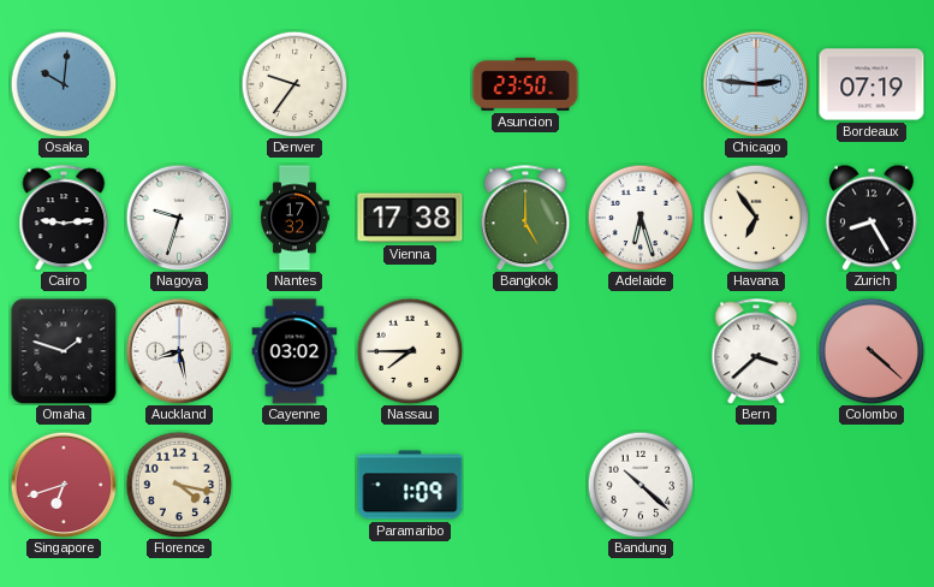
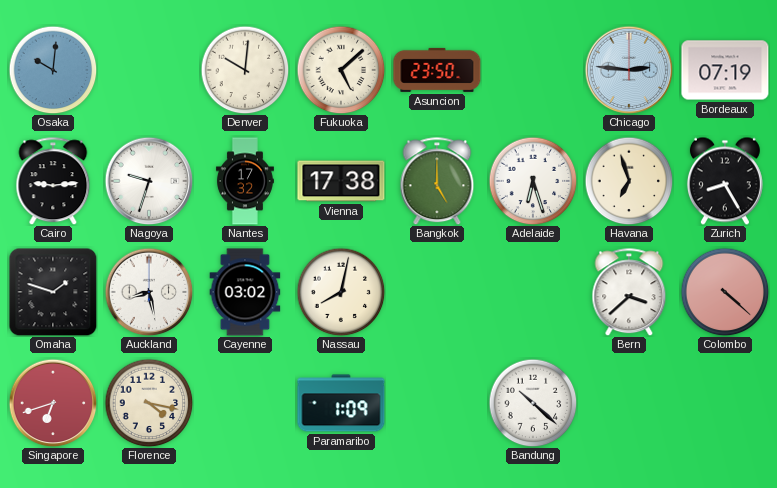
Denver: 9:36 -> 10:01
Fukuoka: none -> 5:08
Havana: 6:54 -> 6:57
Nassau: 7:45 -> 8:02
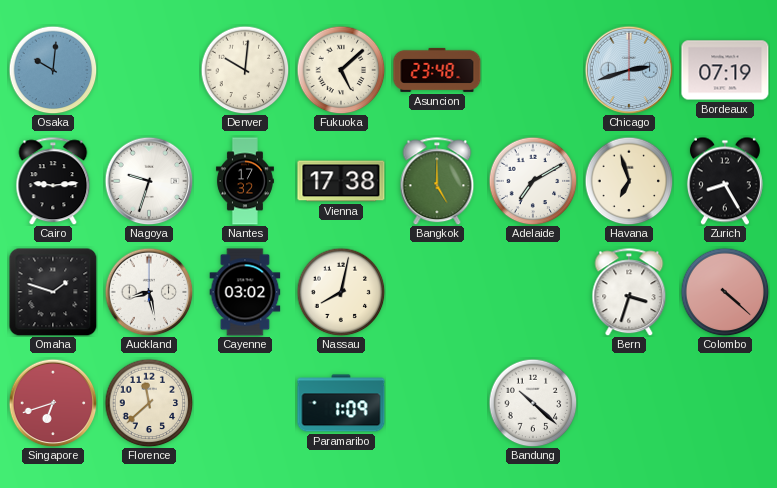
Asuncion: 23:50 -> 23:48
Chicago: 2:46 -> 2:42
Adelaide: 6:27 -> 7:10
Bern: 3:38 -> 3:33
Florence: 4:17 -> 11:38
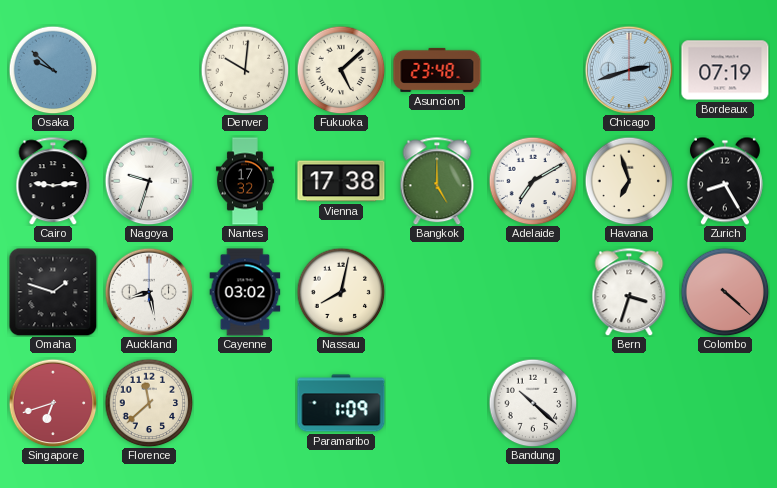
Osaka: 10:01 -> 9:52
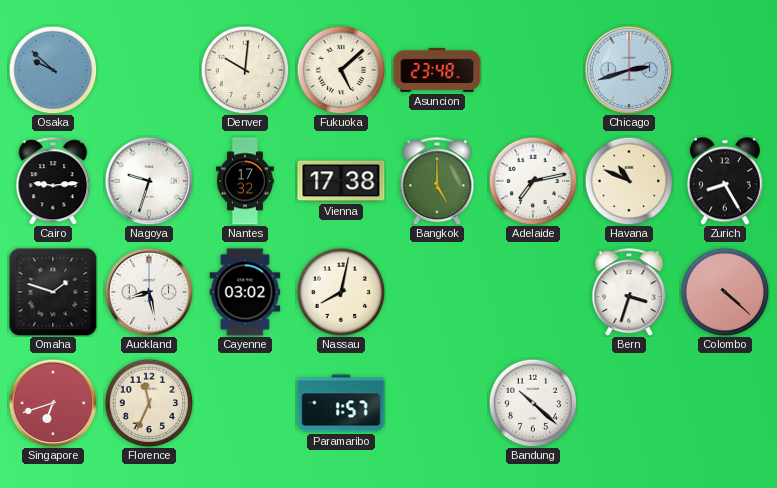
Bordeaux: 07:19 -> none
Adelaide: 7:10 -> 7:13
Havana: 6:57 -> 10:49
Florence: 11:38 -> 11:34
Paramaribo: 1:09 -> 1:57
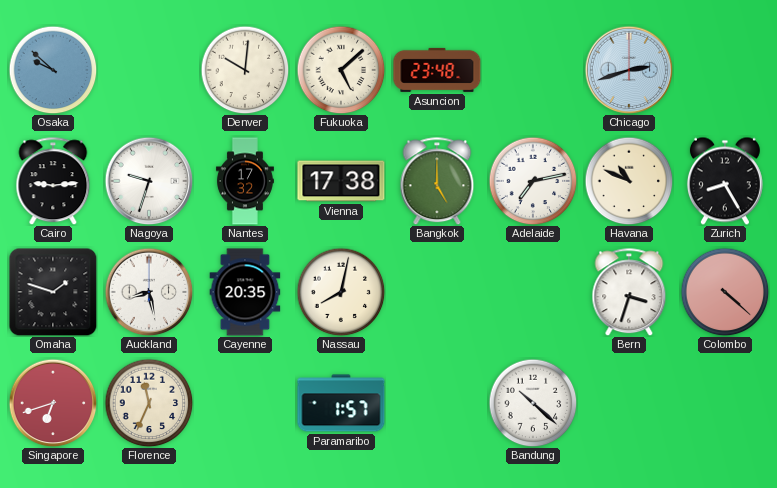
Cayenne: 03:02 -> 20:35
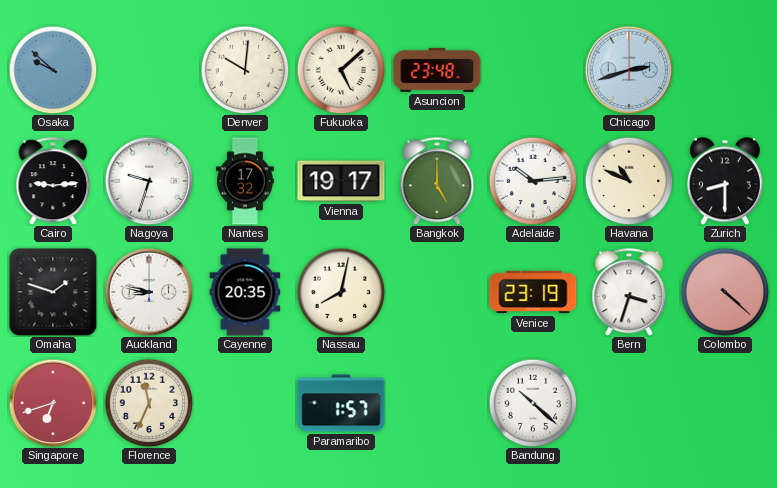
Vienna: 17:38 -> 19:17
Adelaide: 7:13 -> 10:14
Zurich: 8:25 -> 8:30
Auckland: 8:28 -> 8:47
Venice: none -> 23:19
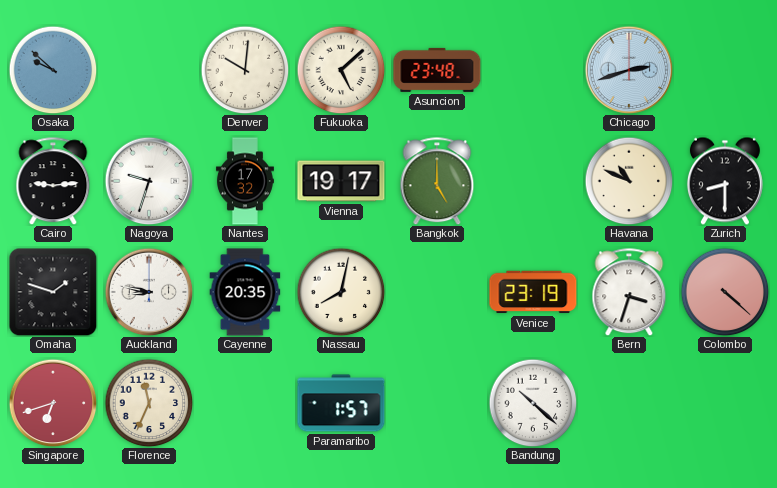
Adelaide: 10:14 -> none
